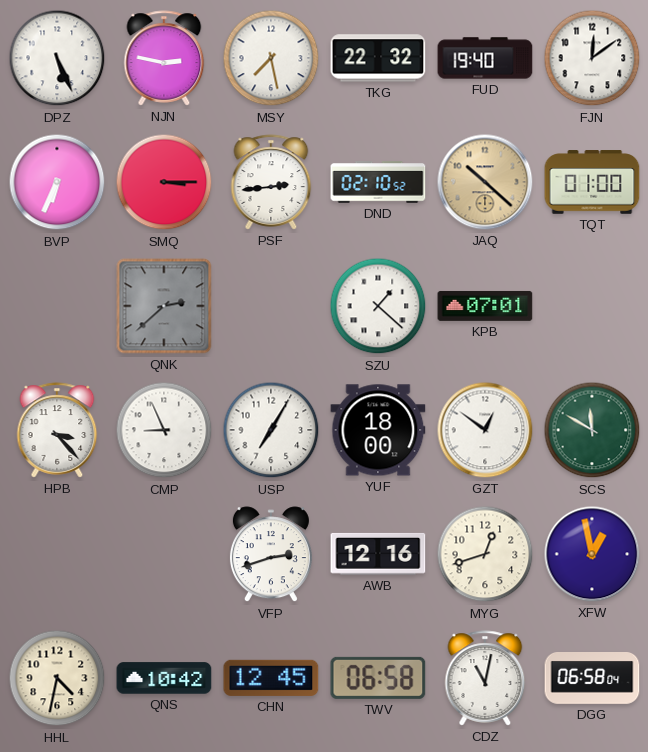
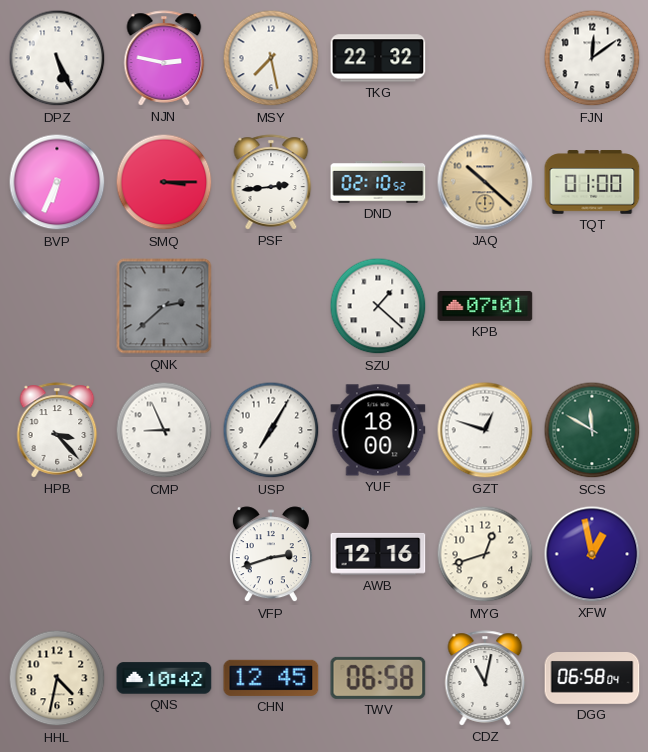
FUD: 19:40 -> none
GZT: 12:51 -> 12:48
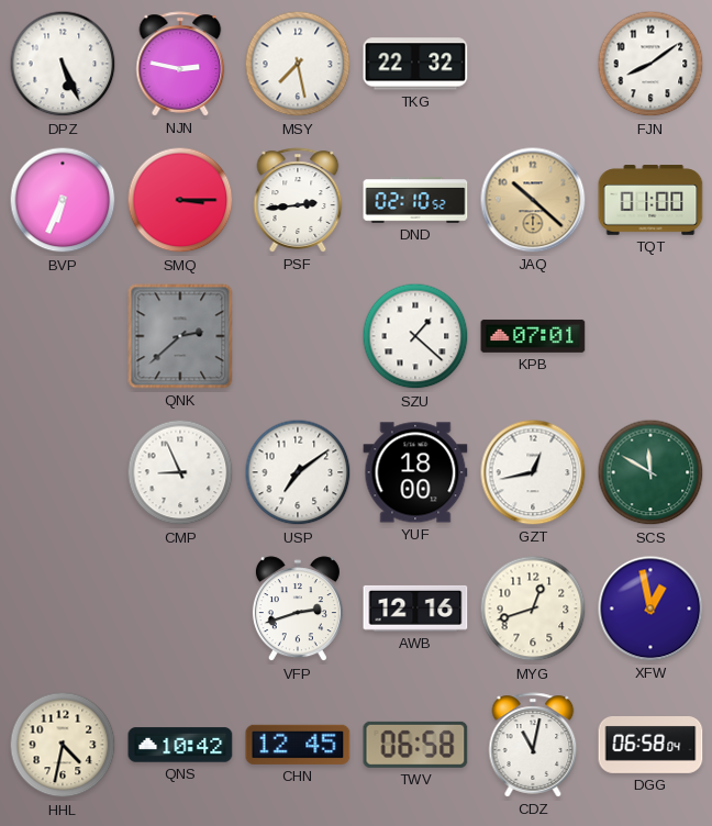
FJN: 12:09 -> 8:09
HPB: 3:23 -> none
USP: 7:05 -> 7:09
GZT: 12:48 -> 12:43
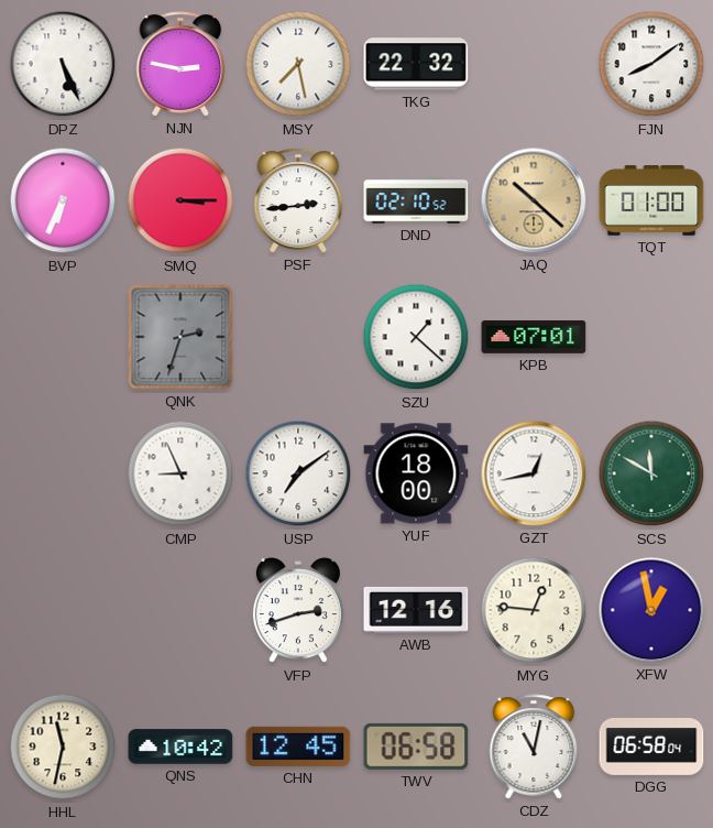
QNK: 2:38 -> 2:33
MYG: 12:42 -> 12:46
HHL: 4:32 -> 11:32
